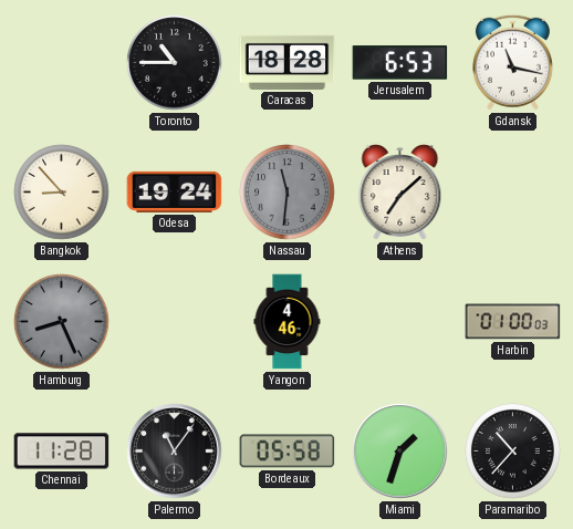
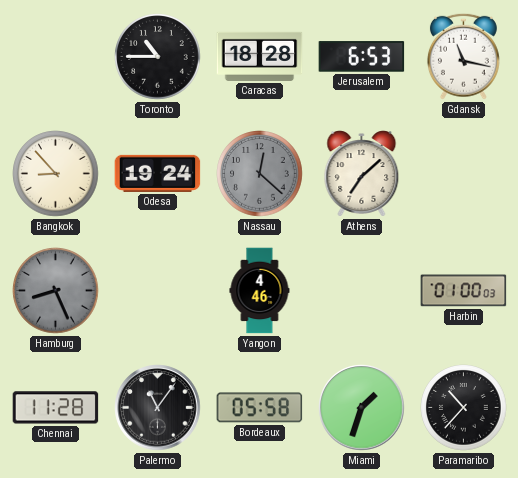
Nassau: 11:31 -> 12:22
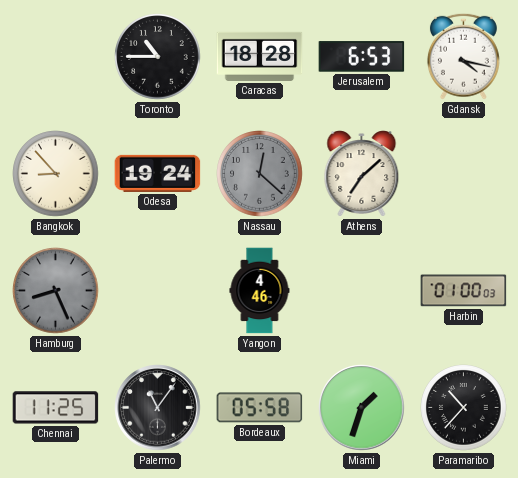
Gdansk: 11:17 -> 4:17
Chennai: 11:28 -> 11:25
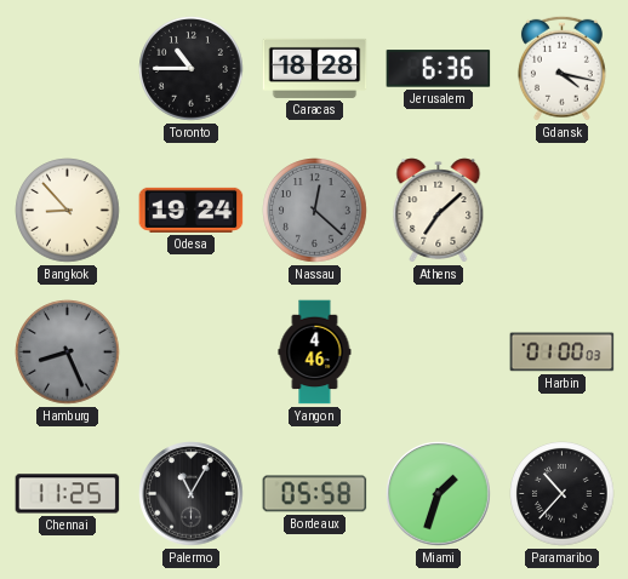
Jerusalem: 6:53 -> 6:36
Palermo: 11:06 -> 11:05
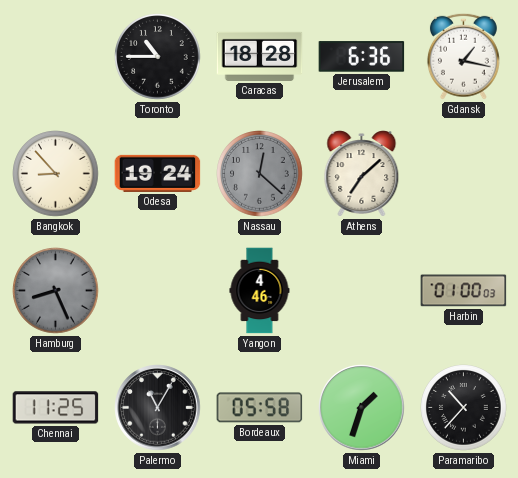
Gdansk: 4:17 -> 1:17
